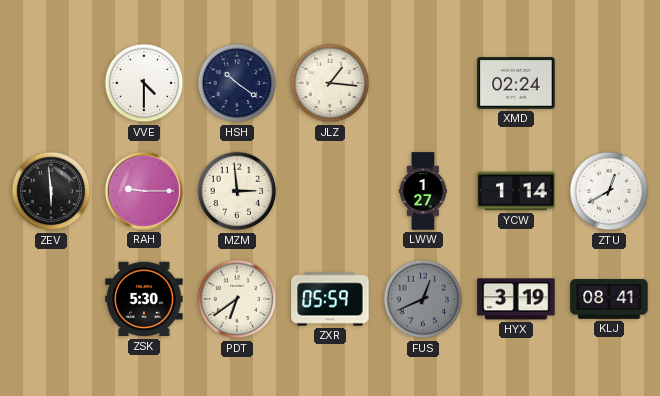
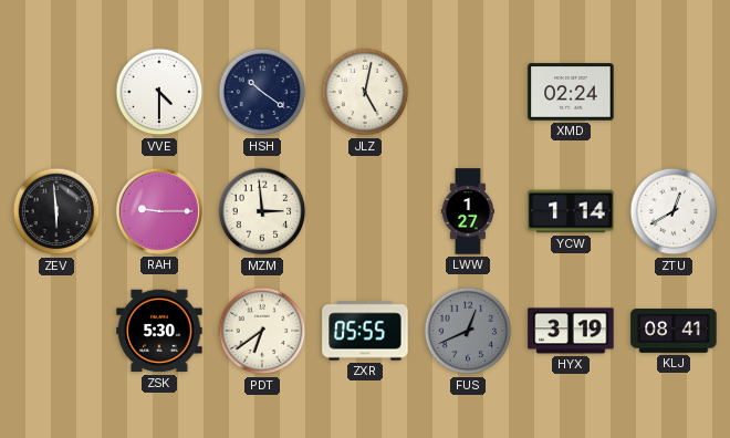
JLZ: 1:16 -> 5:02
ZXR: 05:59 -> 05:55
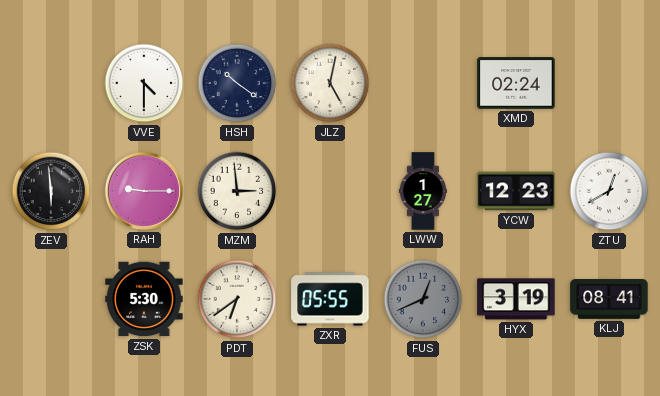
YCW: 1:14 -> 12:23
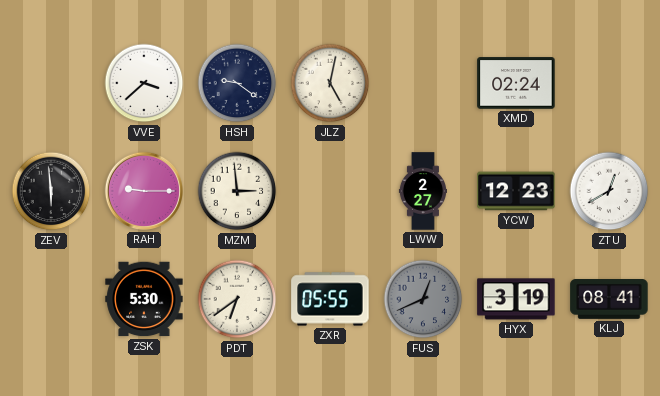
VVE: 4:30 -> 3:38
HSH: 10:21 -> 9:21
LWW: 1:27 -> 2:27
